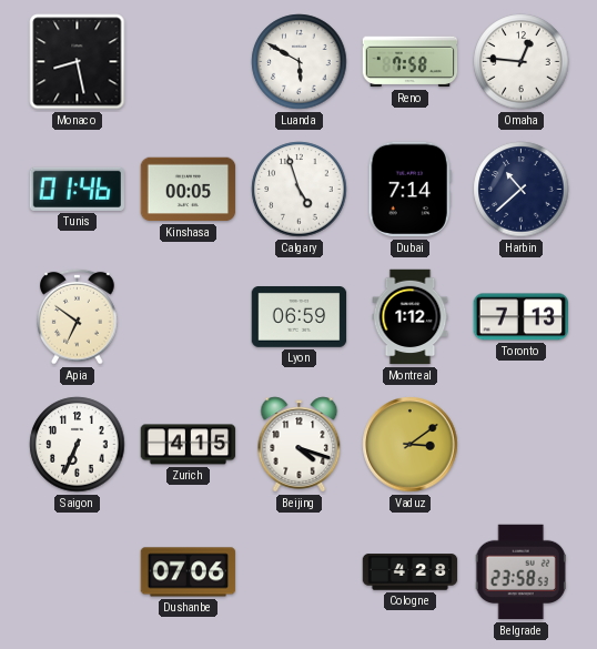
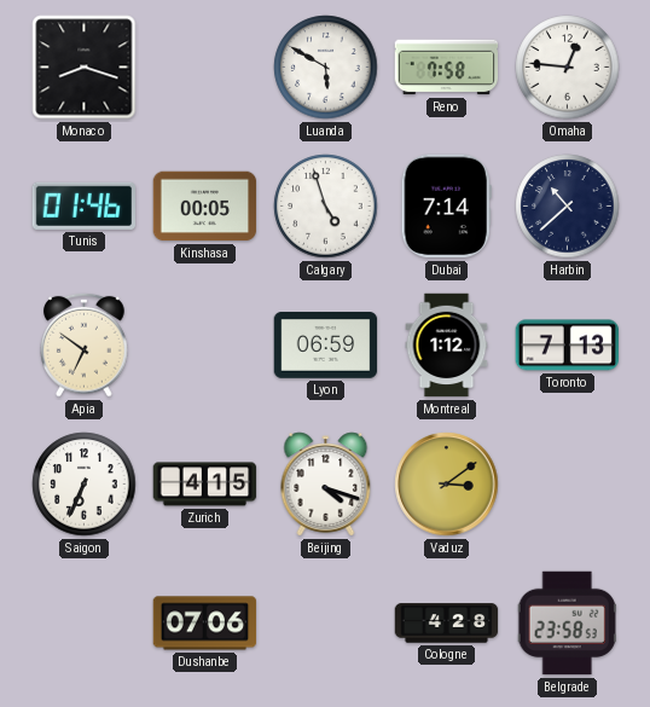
Monaco: 8:28 -> 8:18
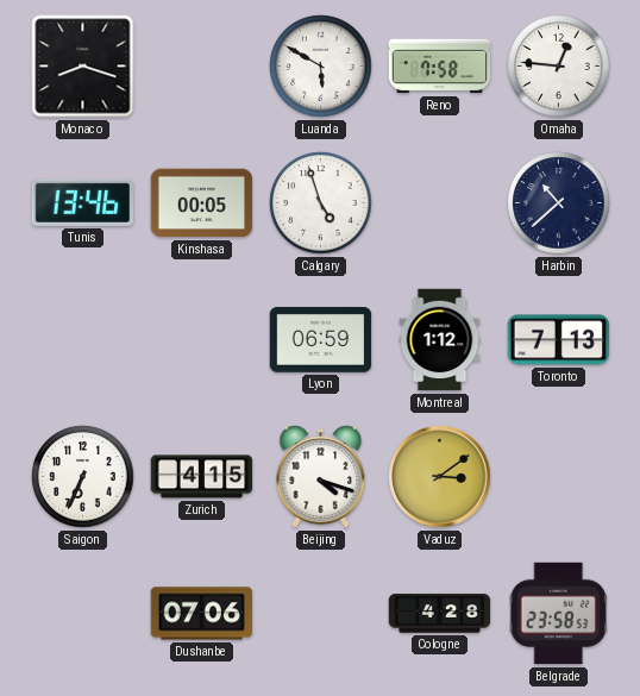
Tunis: 01:46 -> 13:46
Dubai: 7:14 -> none
Apia: 6:51 -> none
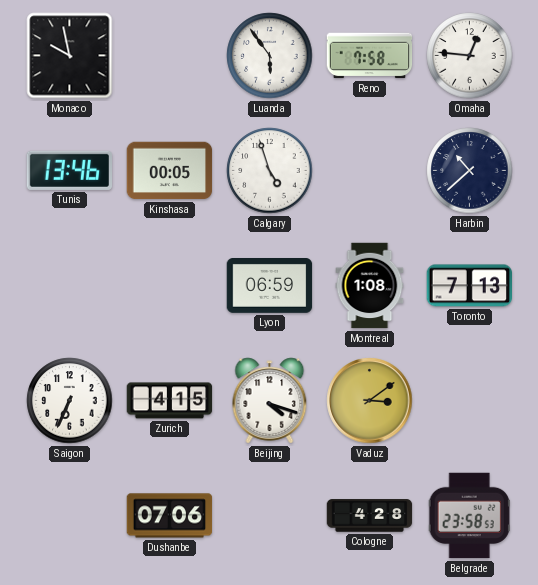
Monaco: 8:18 -> 9:58
Luanda: 5:50 -> 5:54
Montreal: 1:12 -> 1:08
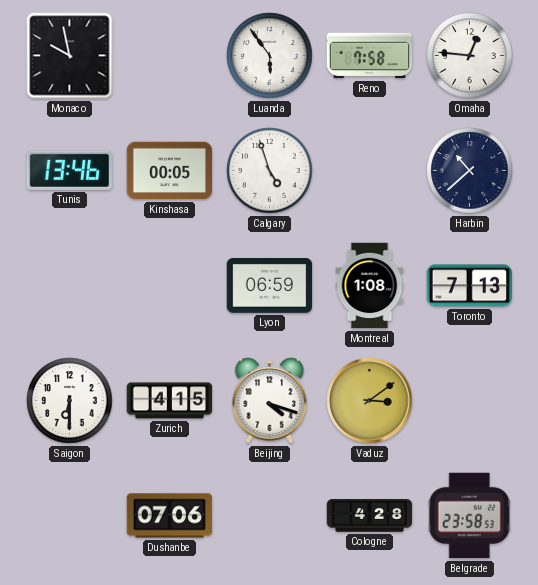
Saigon: 6:34 -> 6:30
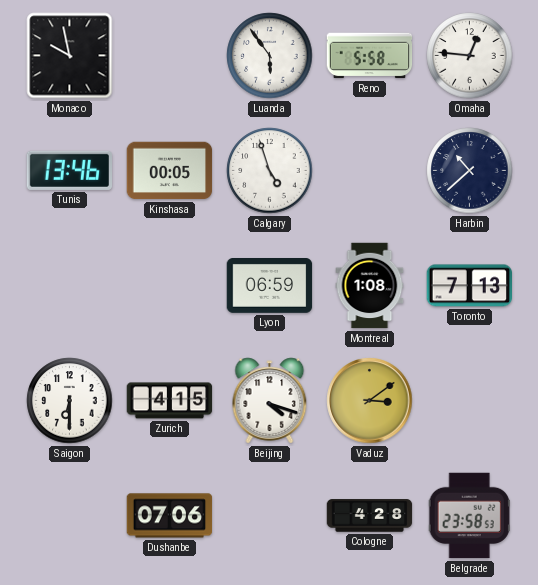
Reno: 7:58 -> 5:58
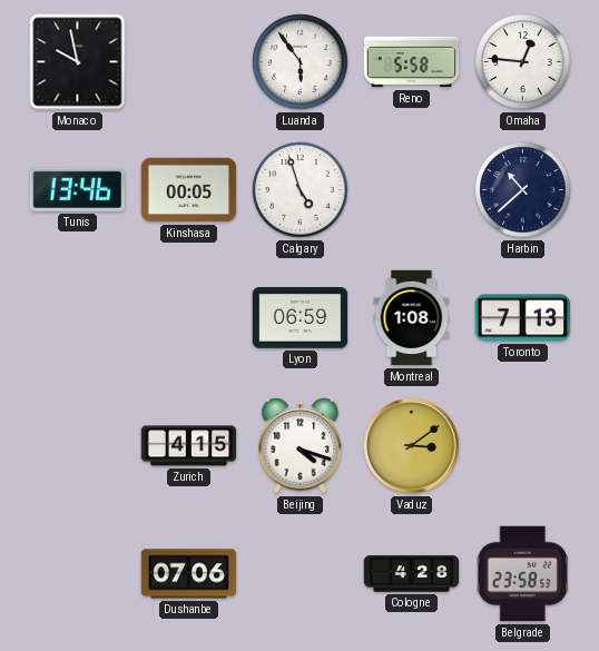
Saigon: 6:30 -> none
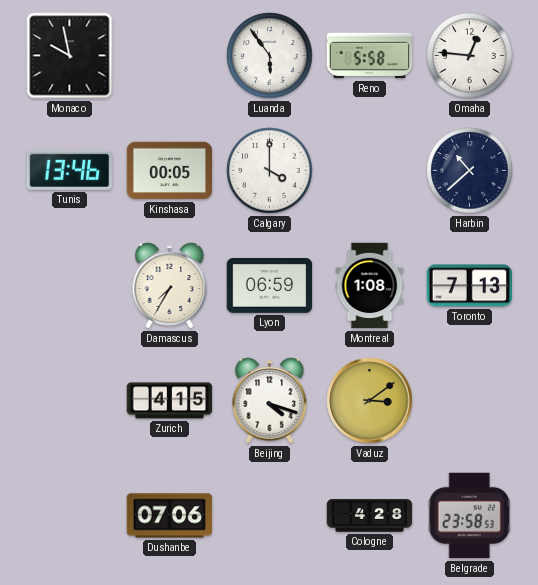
Calgary: 4:57 -> 4:00
Damascus: none -> 7:35
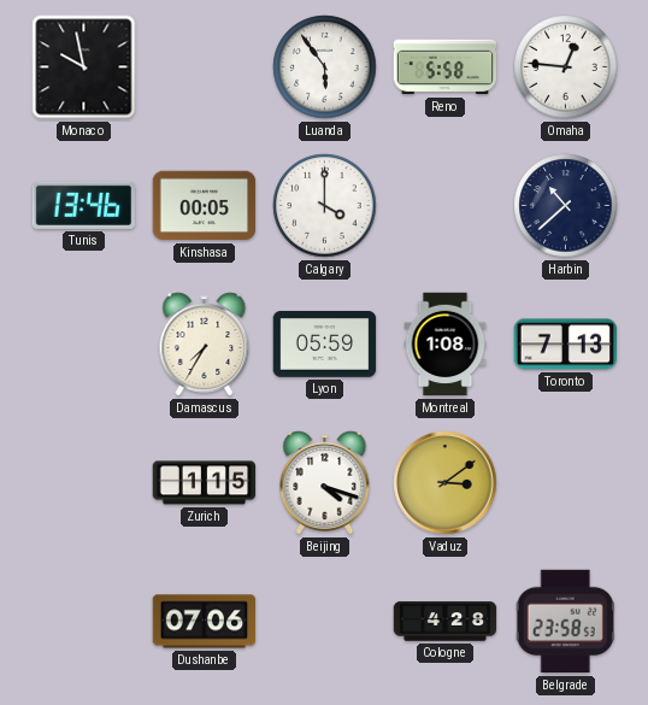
Lyon: 06:59 -> 05:59
Zurich: 4:15 -> 1:15
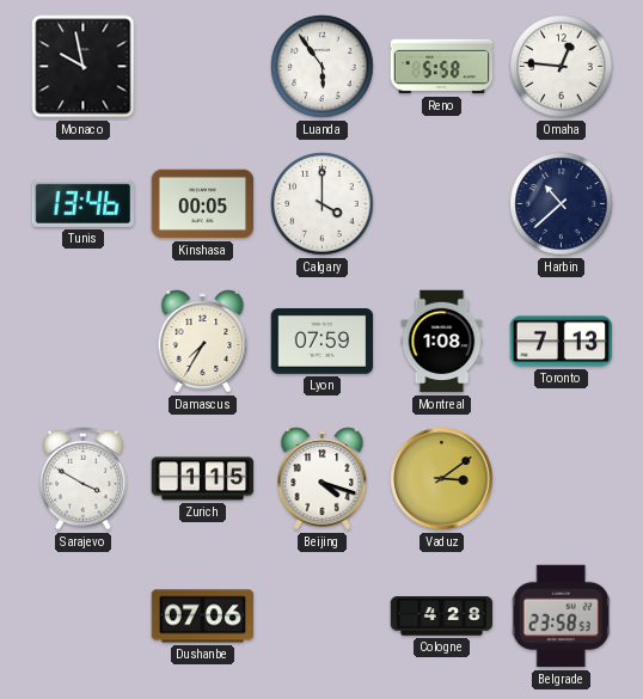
Lyon: 05:59 -> 07:59
Sarajevo: none -> 3:50
